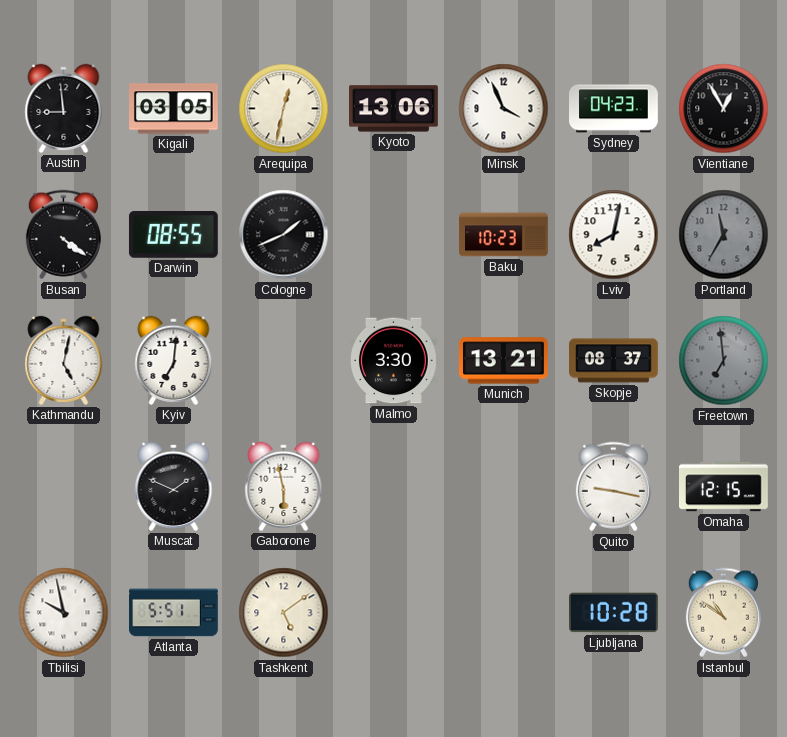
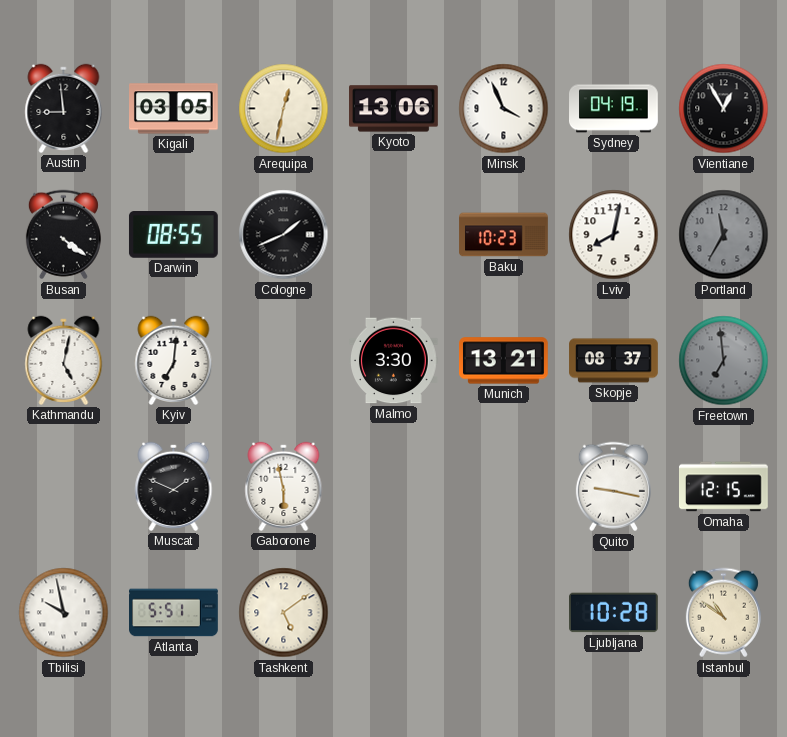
Sydney: 04:23 -> 04:19
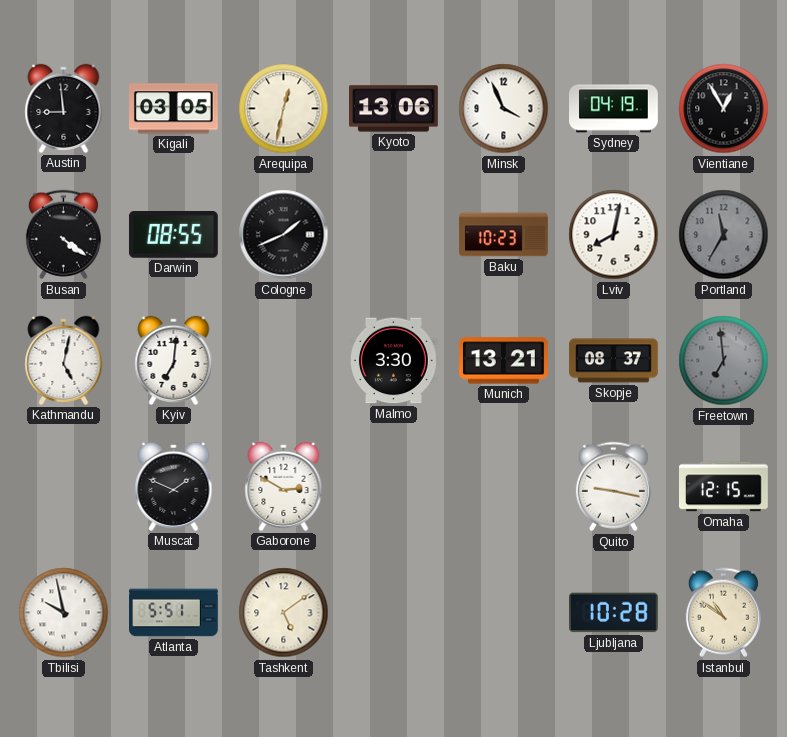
Gaborone: 5:58 -> 2:50
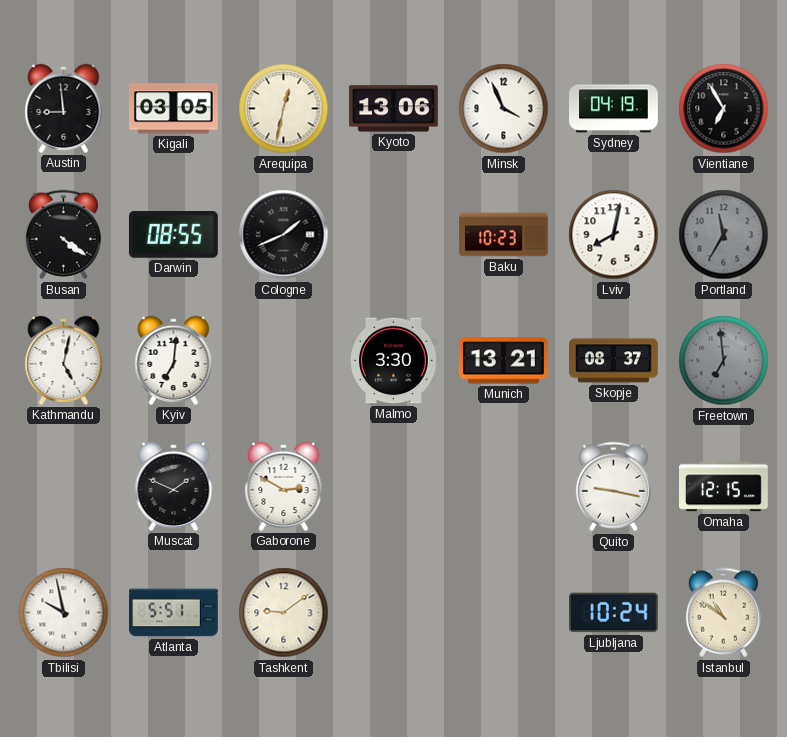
Vientiane: 12:55 -> 6:55
Tashkent: 5:09 -> 9:09
Ljubljana: 10:28 -> 10:24
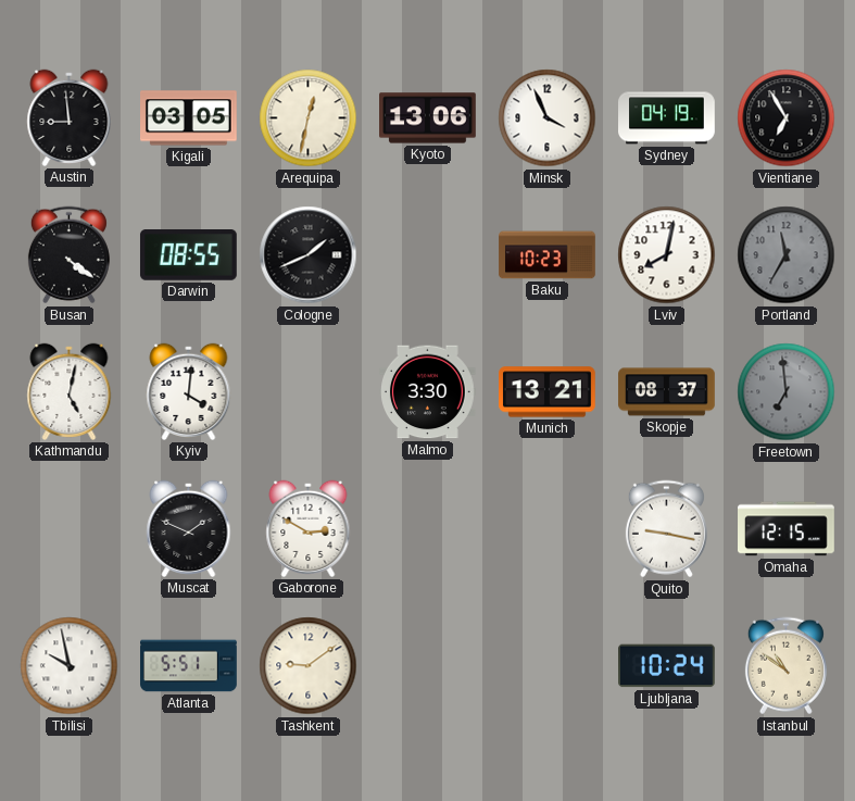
Kyiv: 7:01 -> 4:01
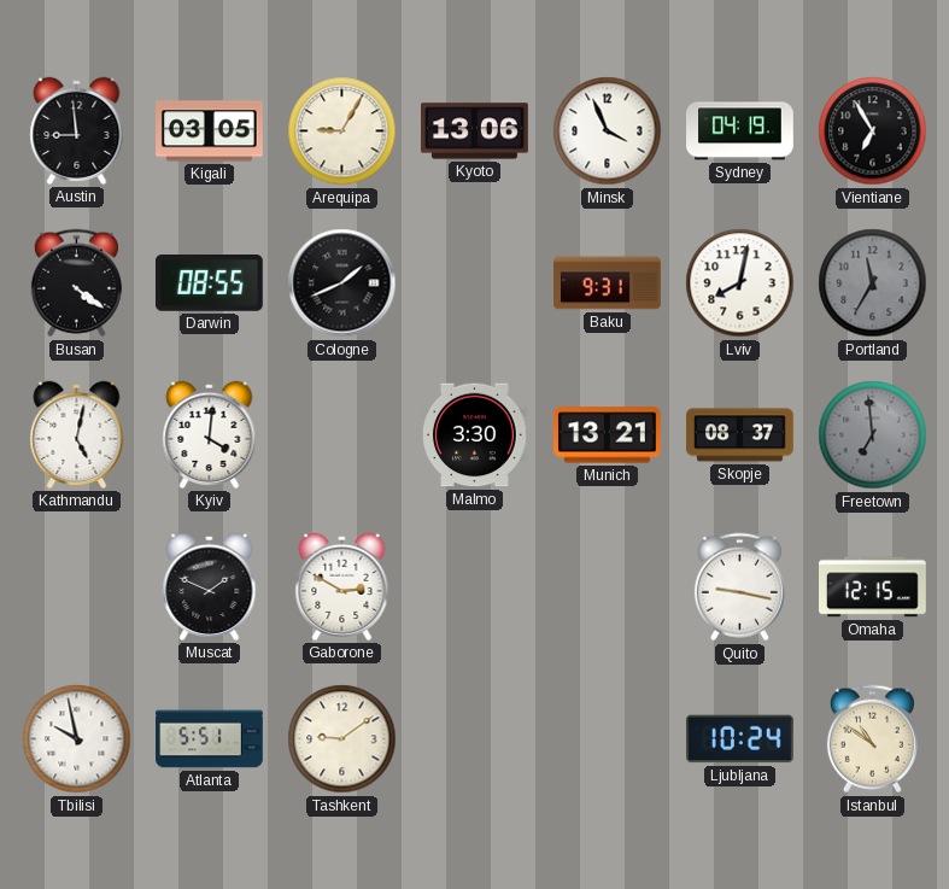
Arequipa: 12:32 -> 9:05
Baku: 10:23 -> 9:31
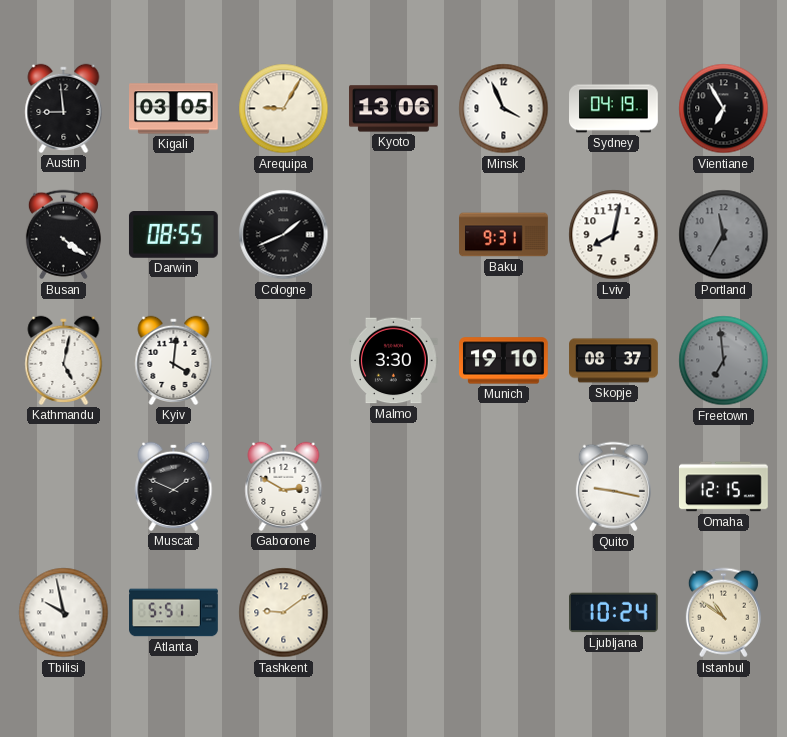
Munich: 13:21 -> 19:10
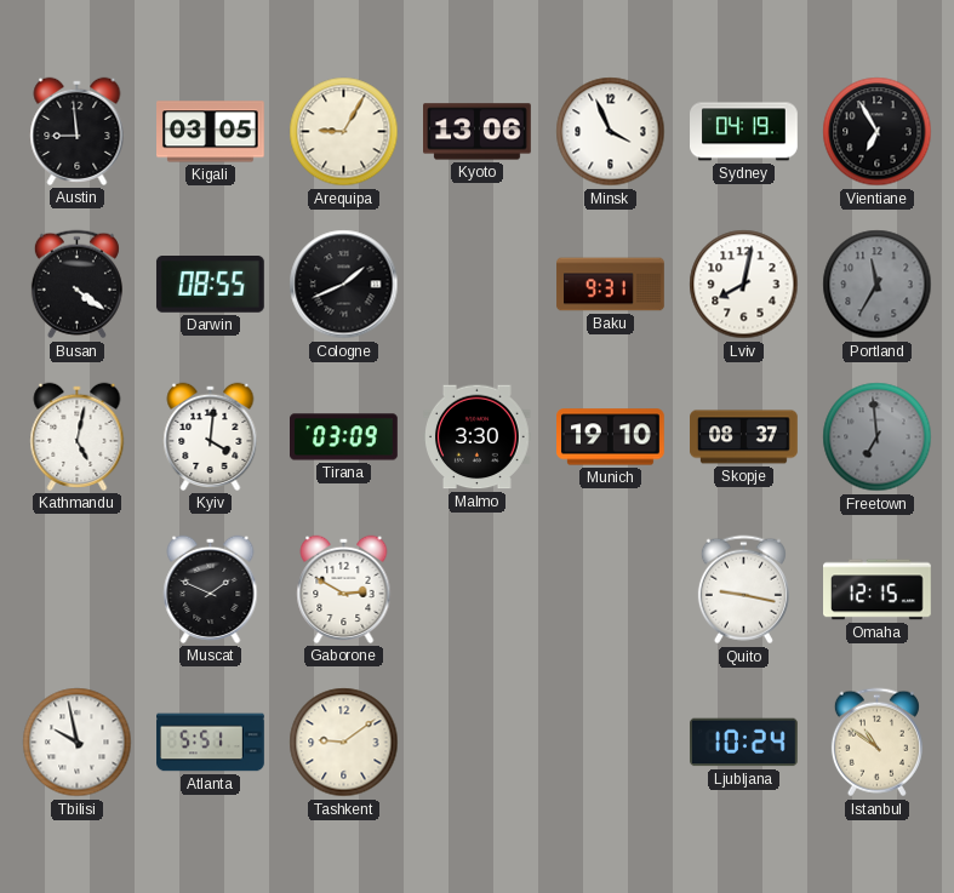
Tirana: none -> 03:09
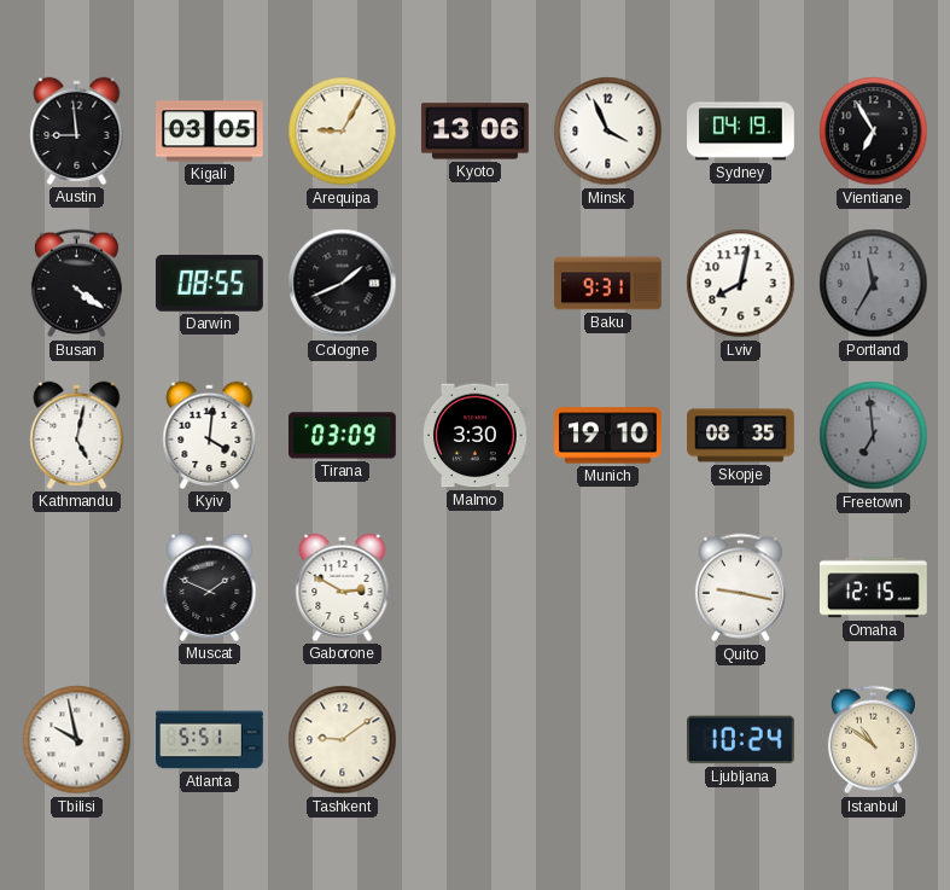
Skopje: 08:37 -> 08:35
